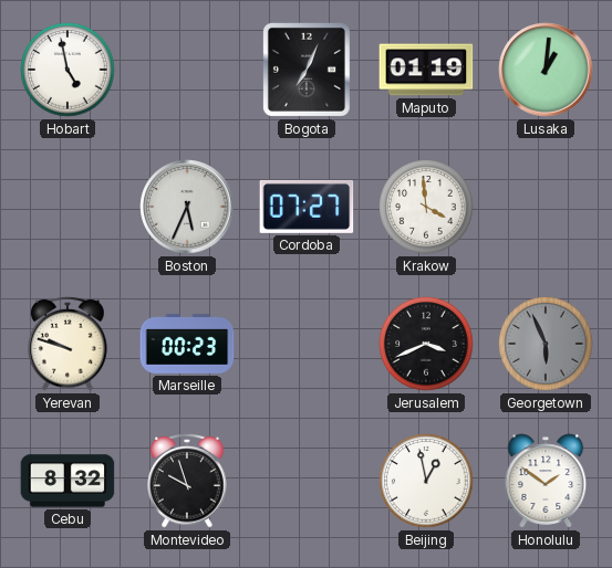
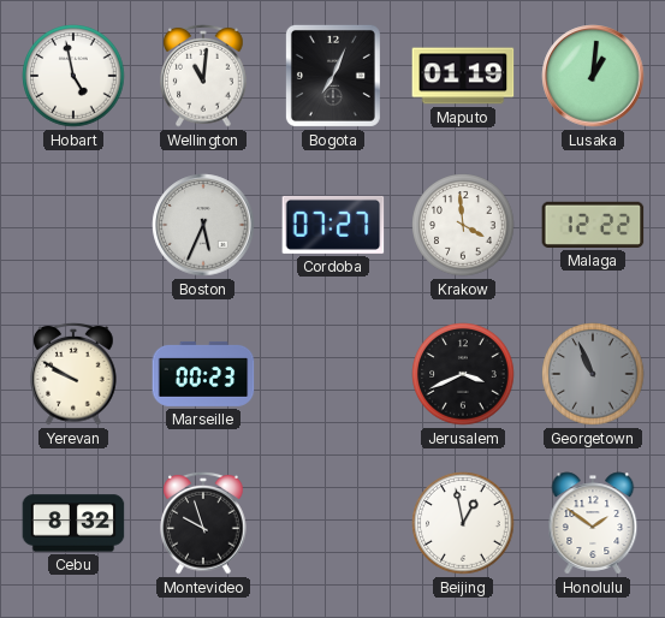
Wellington: none -> 11:01
Malaga: none -> 12:22
Yerevan: 9:48 -> 9:50
Georgetown: 5:56 -> 10:56
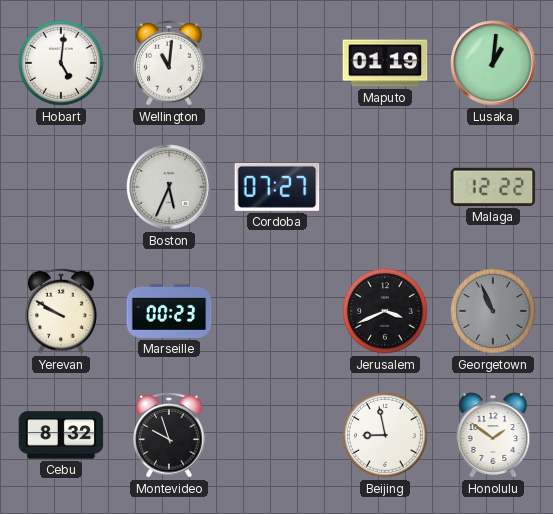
Hobart: 4:58 -> 5:01
Bogota: 7:04 -> none
Krakow: 3:59 -> none
Beijing: 12:58 -> 8:58
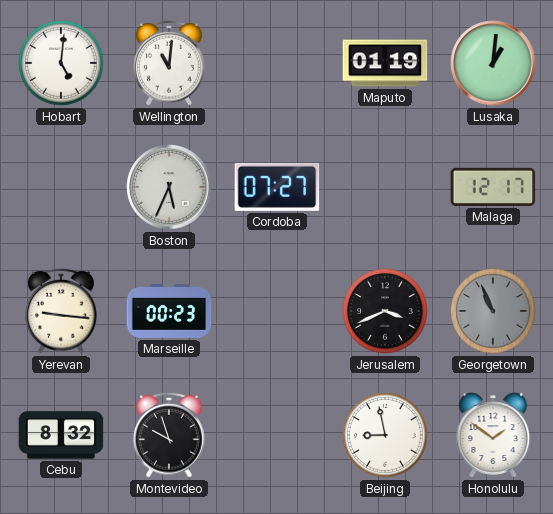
Malaga: 12:22 -> 12:17
Yerevan: 9:50 -> 9:16
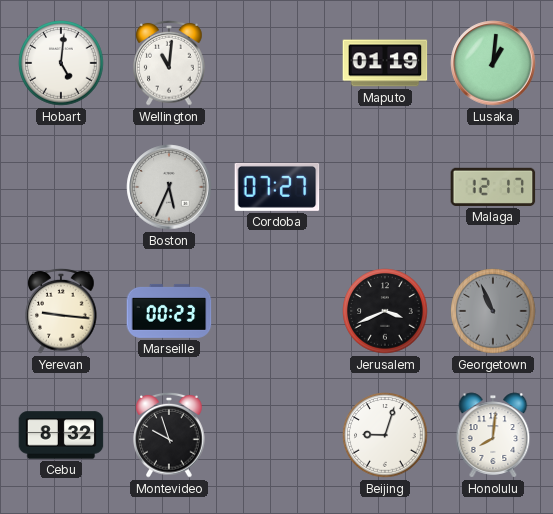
Beijing: 8:58 -> 9:03
Honolulu: 1:51 -> 8:01
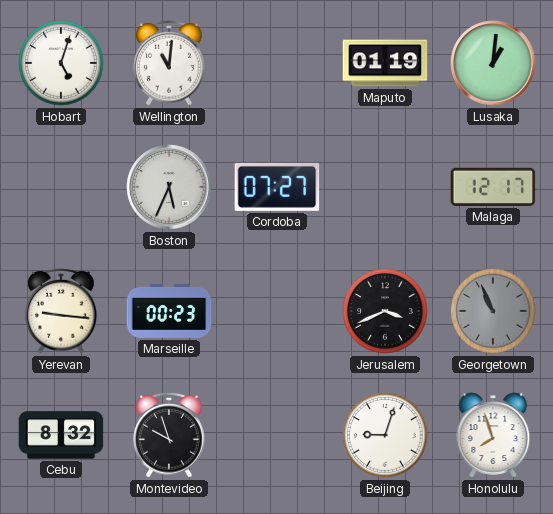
Hobart: 5:01 -> 5:03
Honolulu: 8:01 -> 7:57
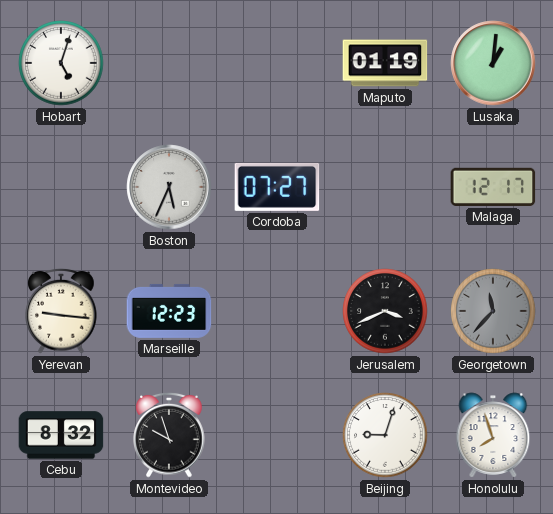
Wellington: 11:01 -> none
Marseille: 00:23 -> 12:23
Georgetown: 10:56 -> 11:37
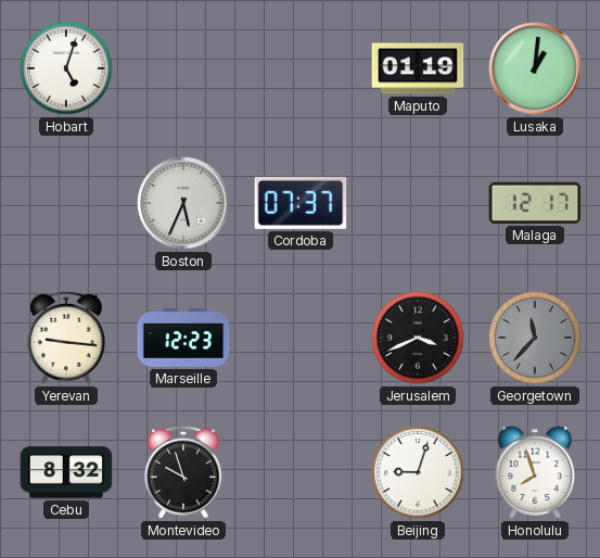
Cordoba: 07:27 -> 07:37
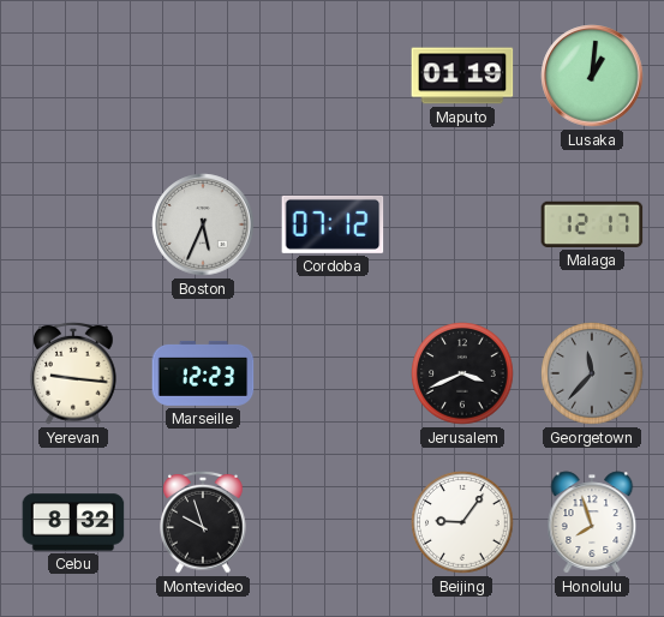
Hobart: 5:03 -> none
Cordoba: 07:37 -> 07:12
Beijing: 9:03 -> 9:06
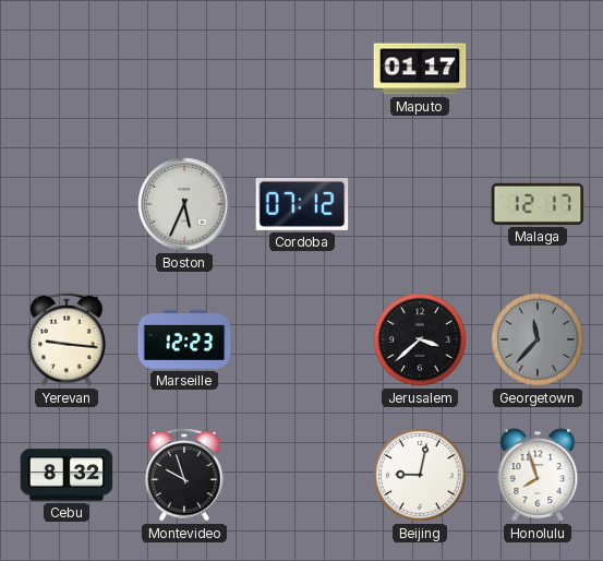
Maputo: 01:19 -> 01:17
Lusaka: 1:01 -> none
Jerusalem: 3:41 -> 3:38
Beijing: 9:06 -> 9:02
